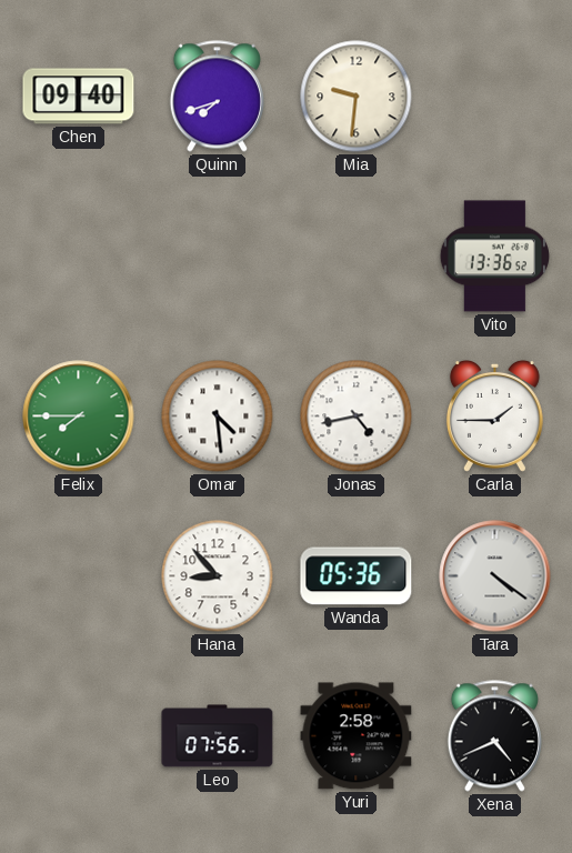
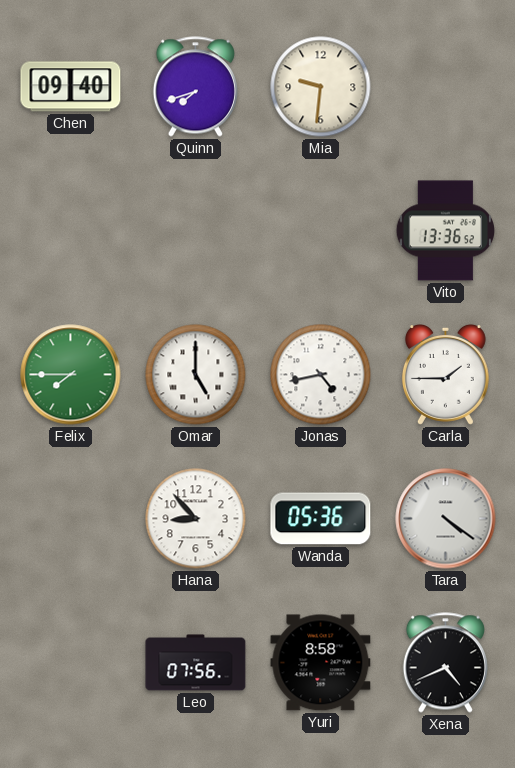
Omar: 4:29 -> 5:00
Yuri: 2:58 -> 8:58
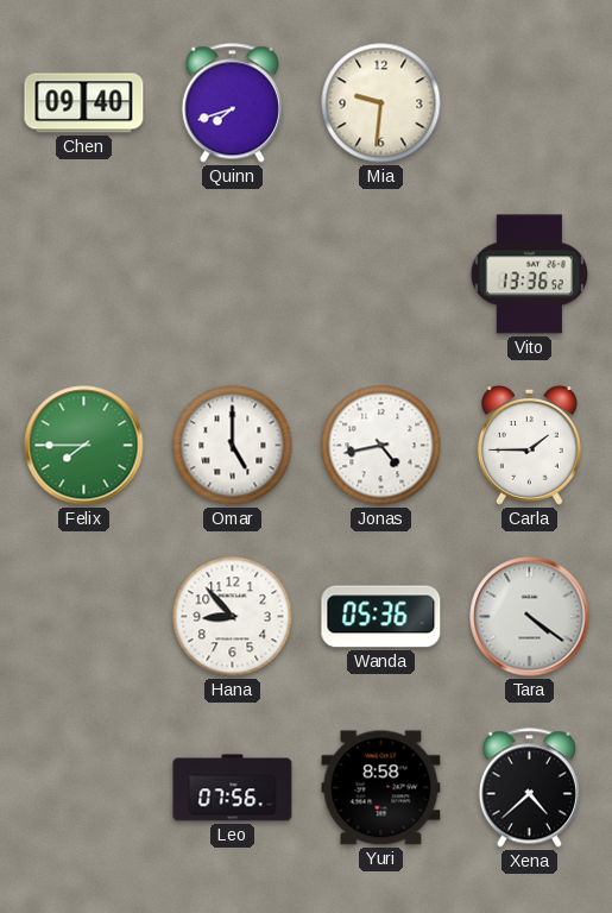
Xena: 4:41 -> 4:38
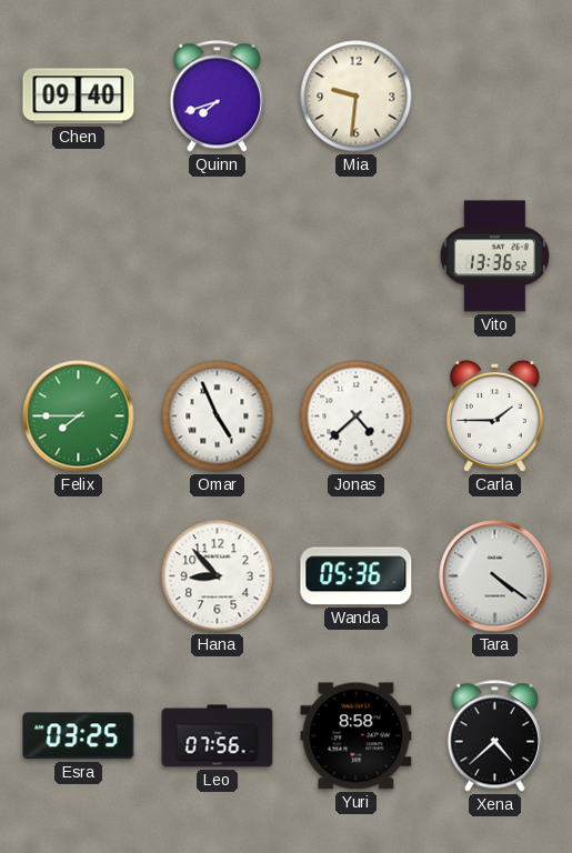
Omar: 5:00 -> 4:56
Jonas: 4:43 -> 4:38
Esra: none -> 03:25
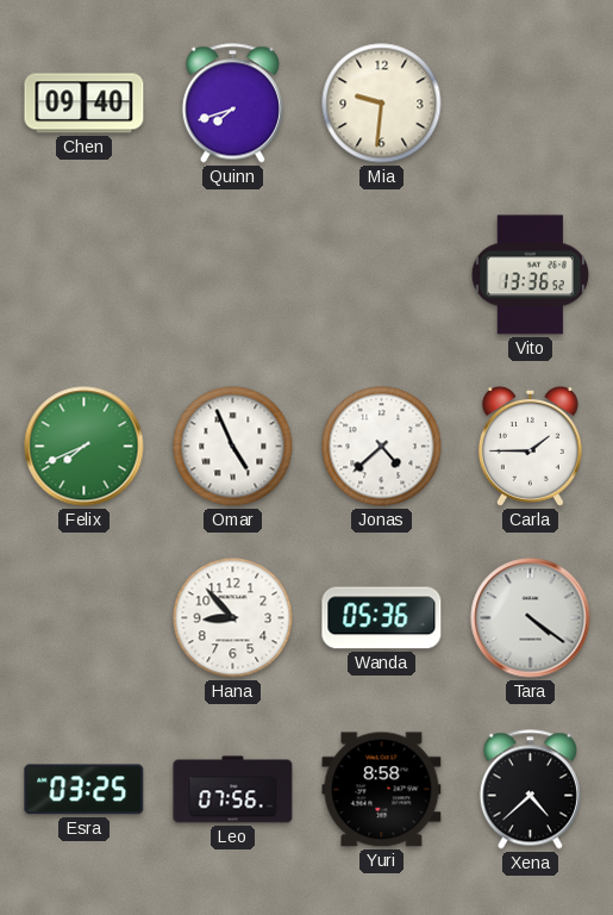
Felix: 7:45 -> 7:41
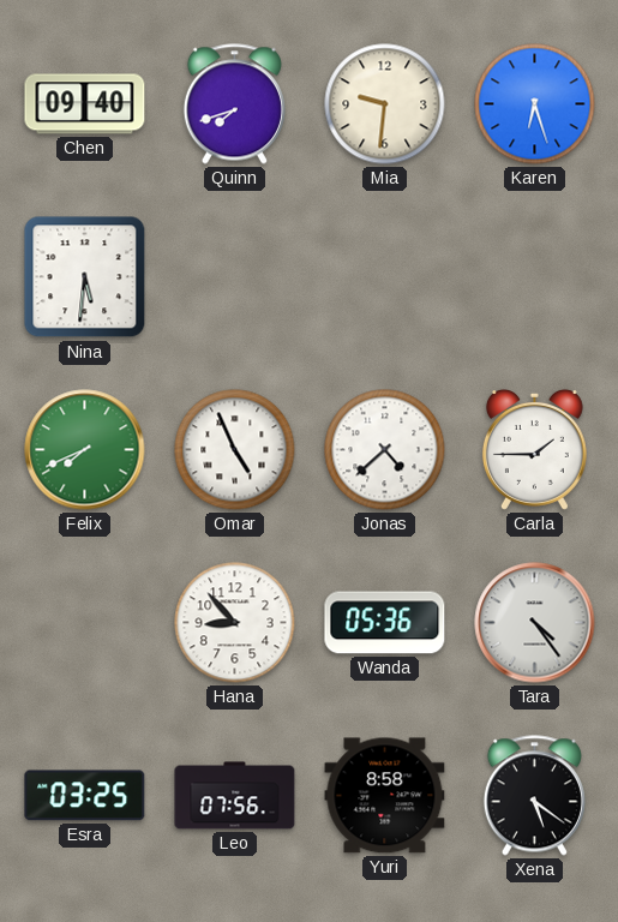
Karen: none -> 6:27
Nina: none -> 5:31
Vito: 13:36 -> none
Tara: 4:21 -> 4:24
Xena: 4:38 -> 5:21
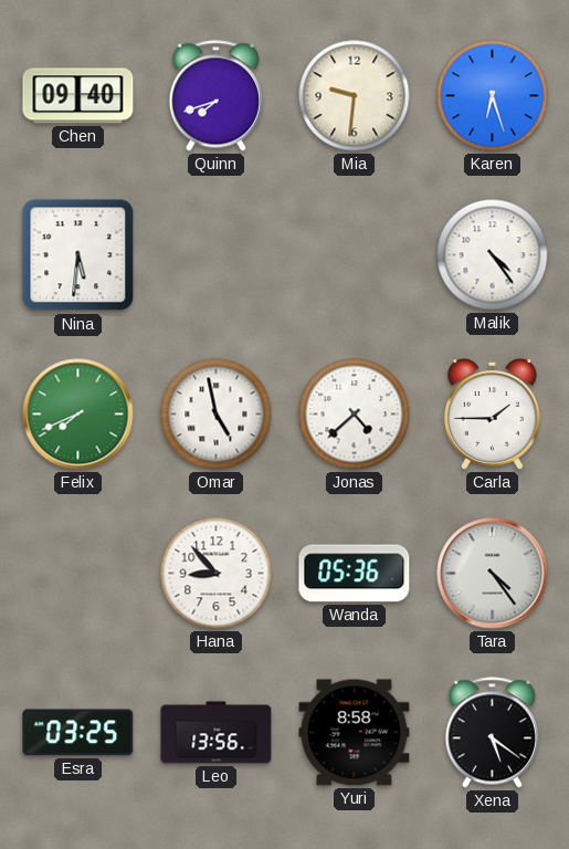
Malik: none -> 4:24
Omar: 4:56 -> 4:58
Leo: 07:56 -> 13:56
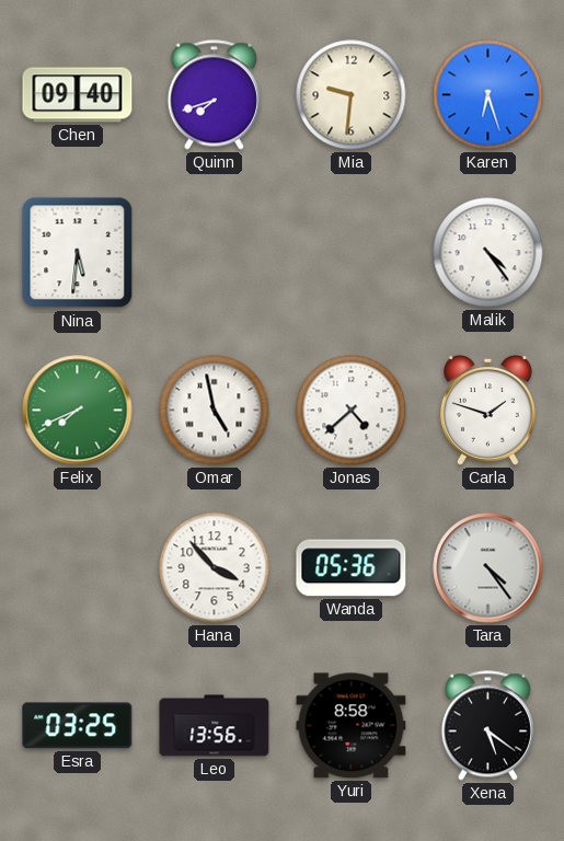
Carla: 1:45 -> 1:48
Hana: 8:53 -> 3:53
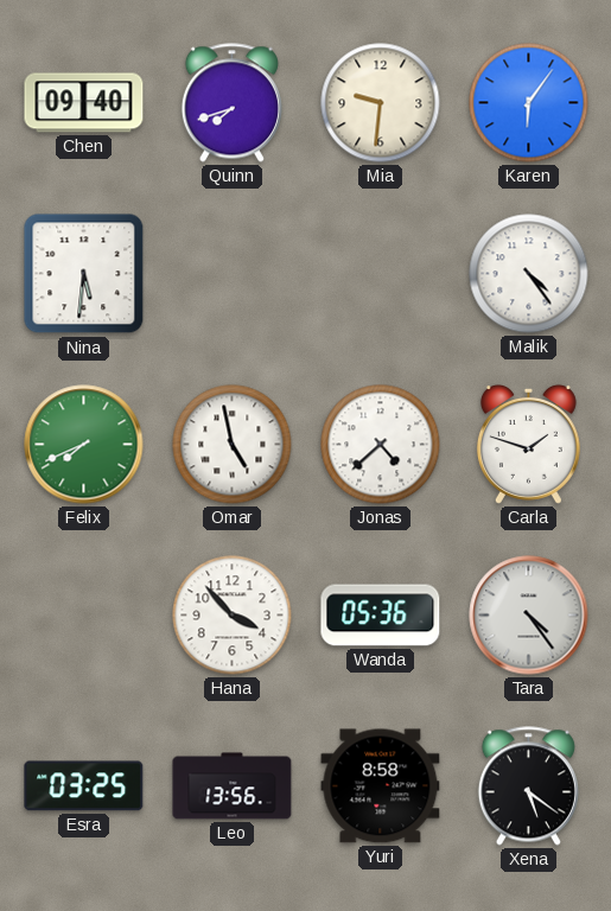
Karen: 6:27 -> 6:06
